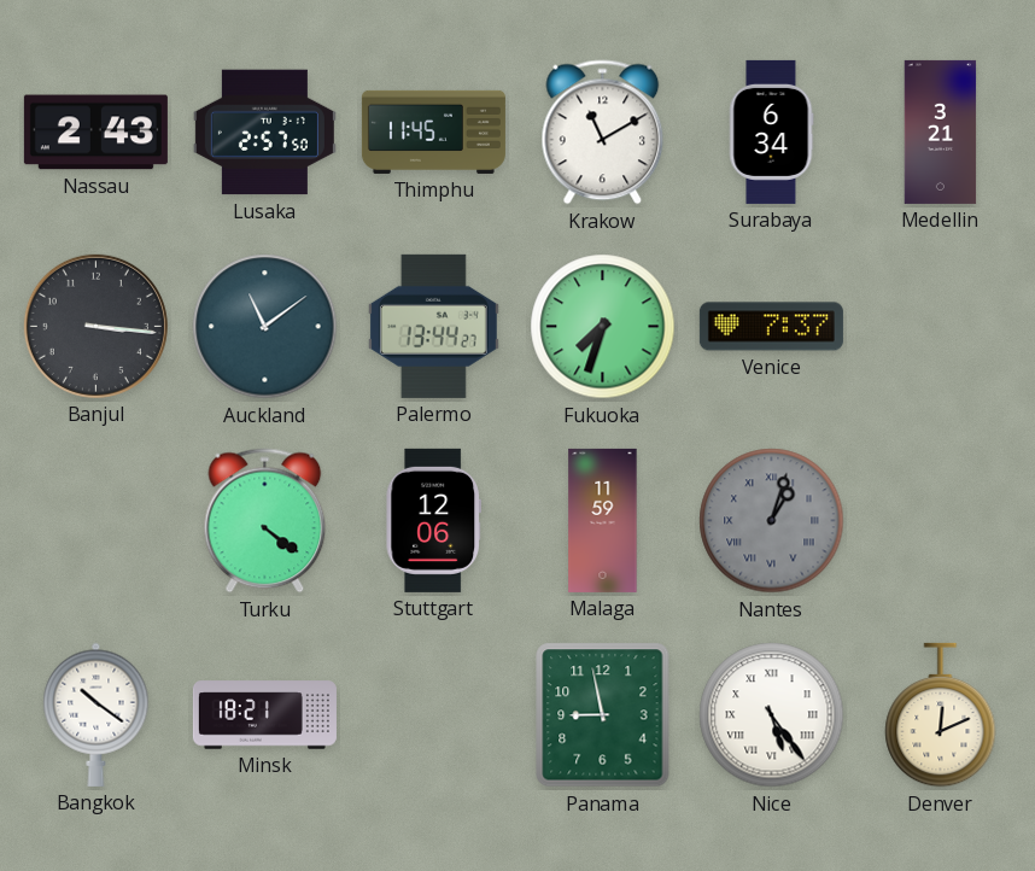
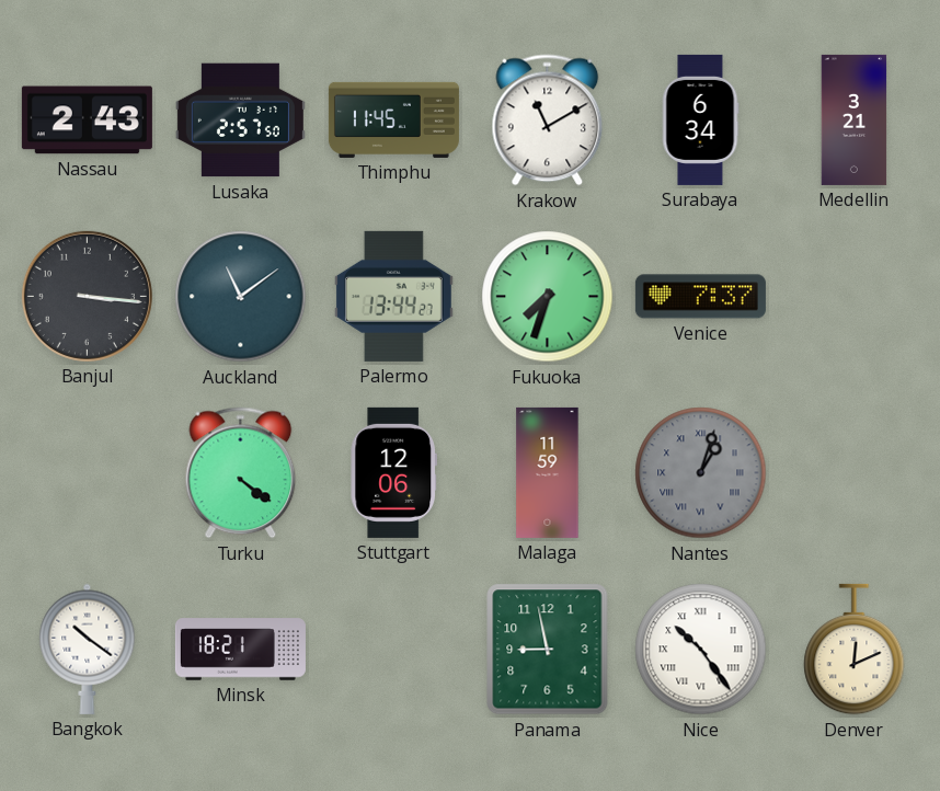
Nice: 5:24 -> 10:24
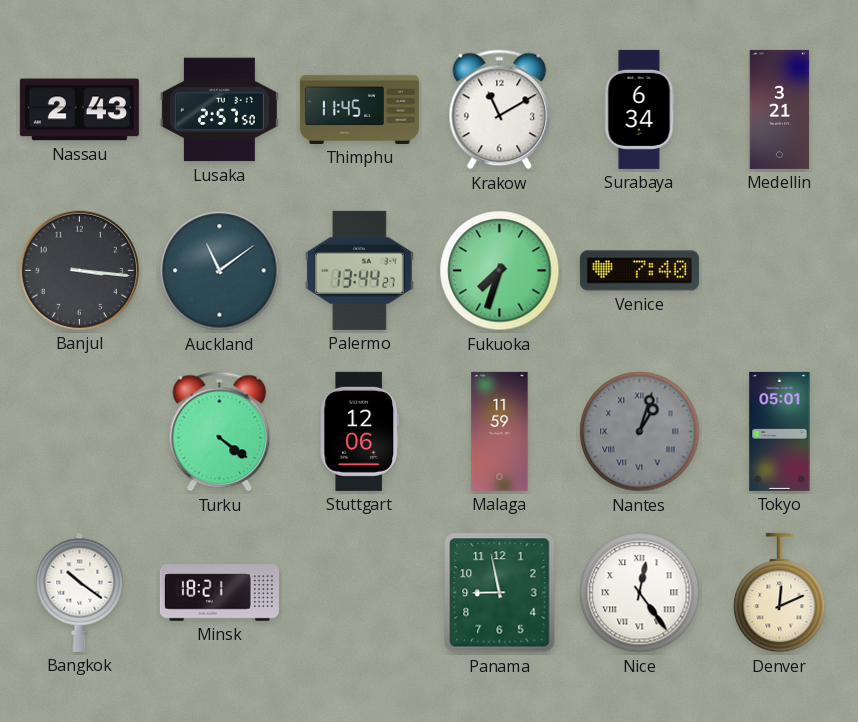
Venice: 7:37 -> 7:40
Tokyo: none -> 05:01
Nice: 10:24 -> 12:24
